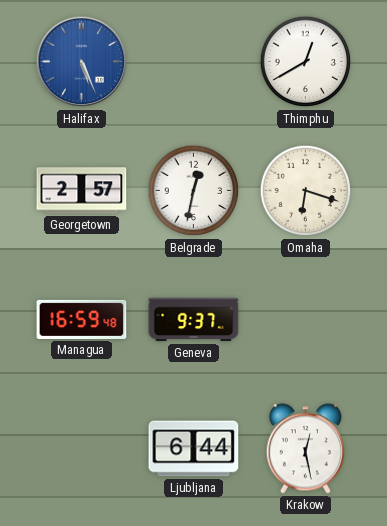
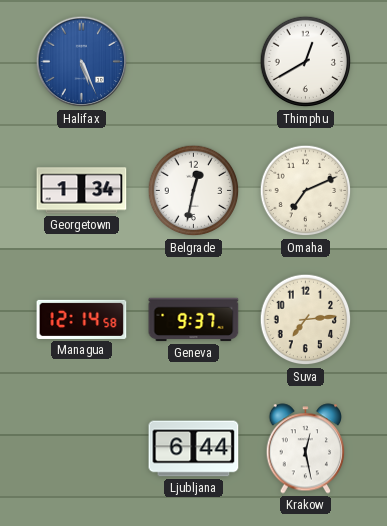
Georgetown: 2:57 -> 1:34
Omaha: 6:18 -> 7:11
Managua: 16:59 -> 12:14
Suva: none -> 7:14
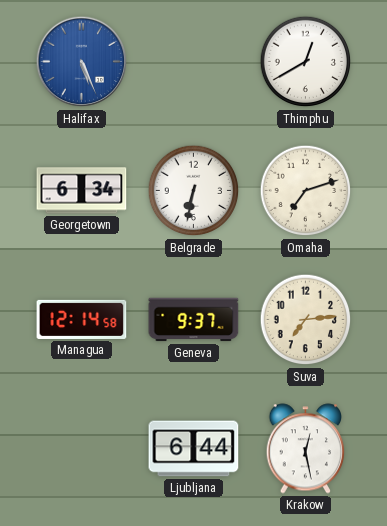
Georgetown: 1:34 -> 6:34
Belgrade: 12:32 -> 6:32
Omaha: 7:11 -> 7:12
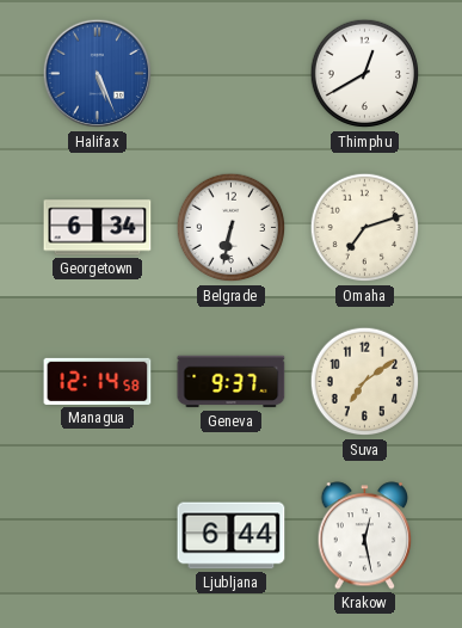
Suva: 7:14 -> 7:09
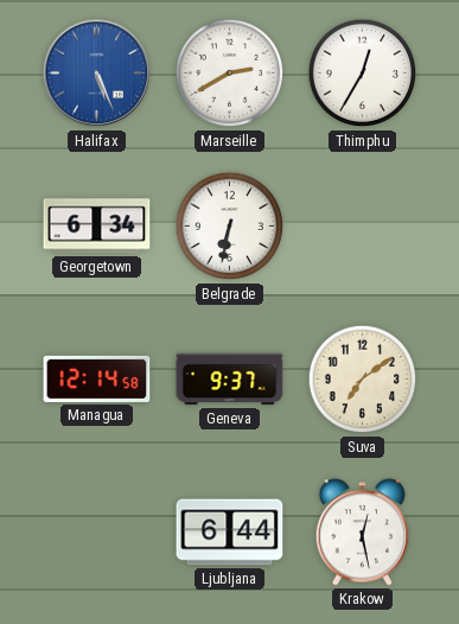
Marseille: none -> 2:40
Thimphu: 12:40 -> 12:35
Omaha: 7:12 -> none
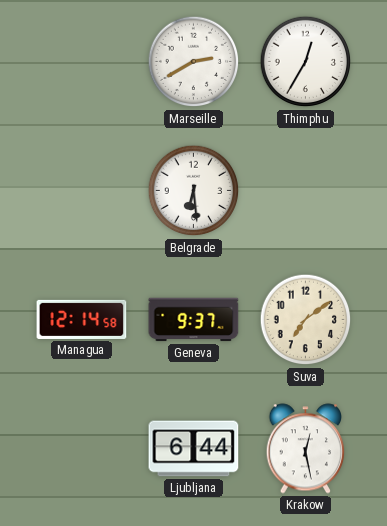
Halifax: 5:26 -> none
Georgetown: 6:34 -> none
Belgrade: 6:32 -> 6:29
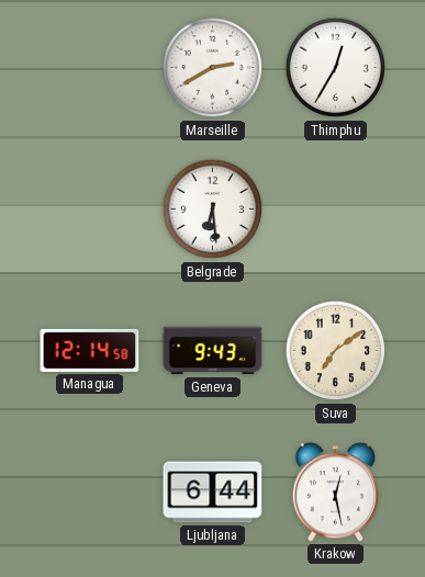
Geneva: 9:37 -> 9:43
